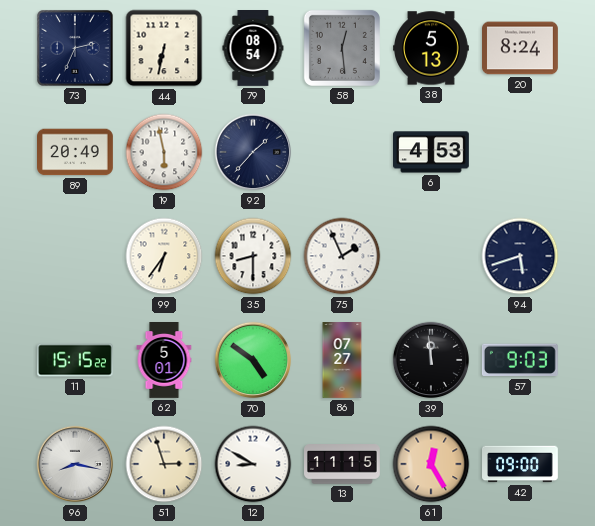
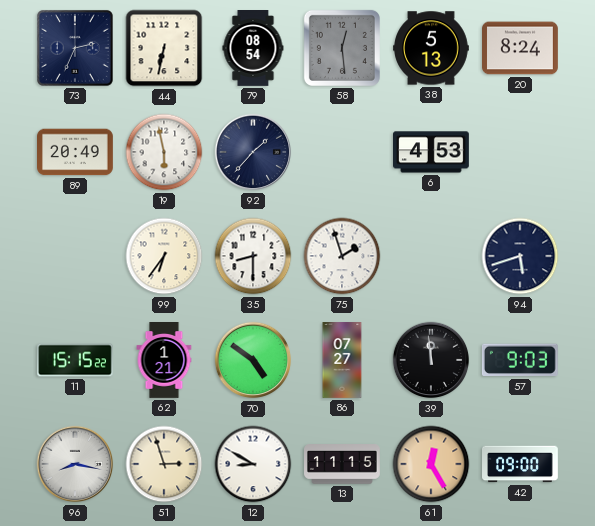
75: 1:56 -> 1:57
62: 5:01 -> 1:21
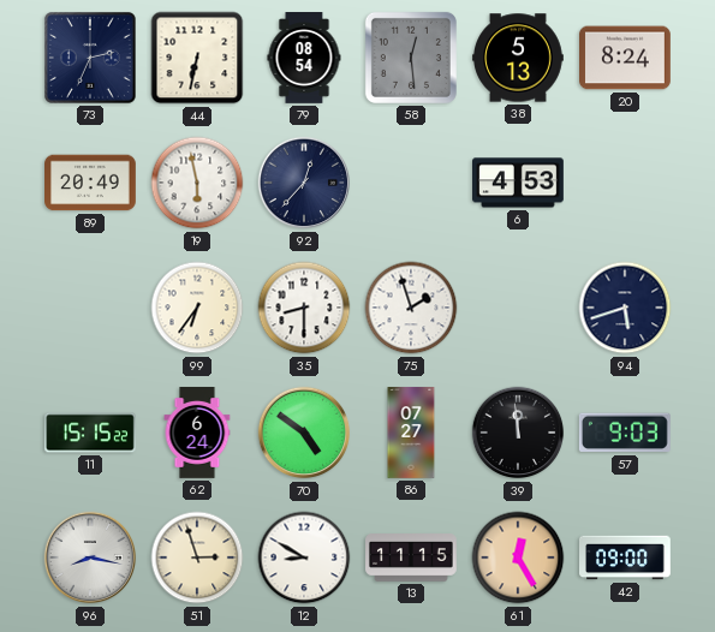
92: 1:37 -> 12:37
62: 1:21 -> 6:24
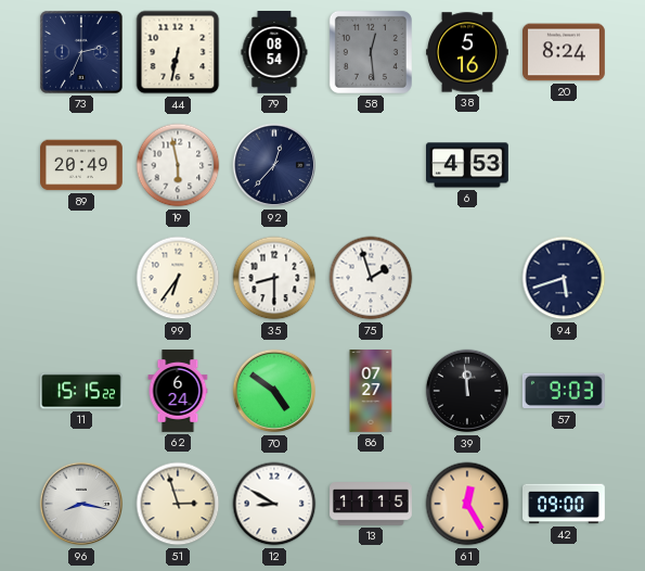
38: 5:13 -> 5:16
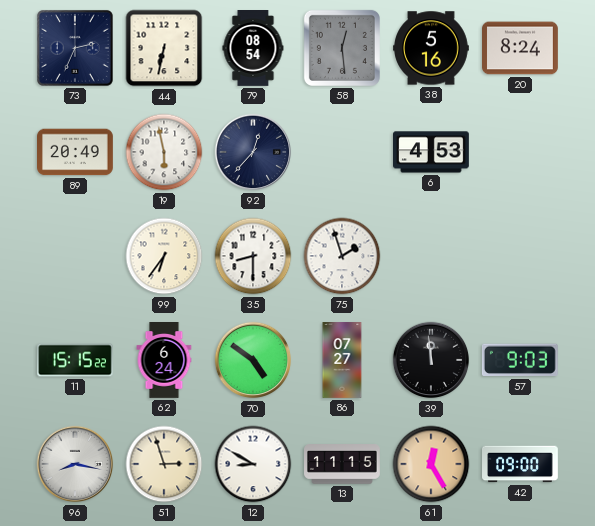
94: 5:42 -> none
